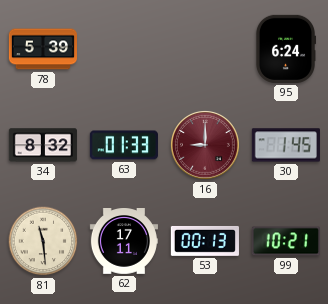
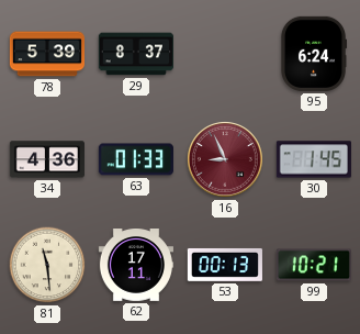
29: none -> 8:37
34: 8:32 -> 4:36
16: 9:00 -> 8:56
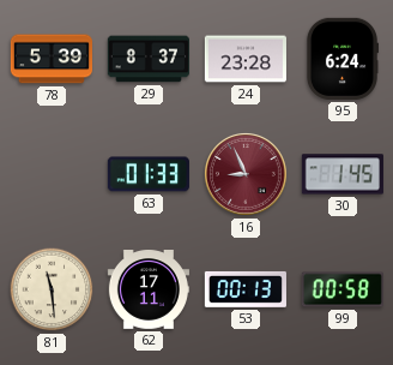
24: none -> 23:28
34: 4:36 -> none
99: 10:21 -> 00:58
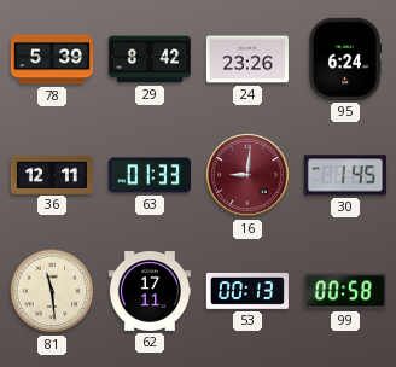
29: 8:37 -> 8:42
24: 23:28 -> 23:26
36: none -> 12:11
16: 8:56 -> 9:01
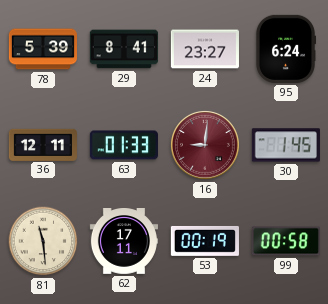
29: 8:42 -> 8:41
24: 23:26 -> 23:27
53: 00:13 -> 00:19
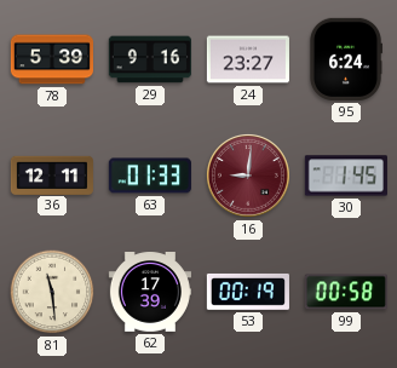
29: 8:41 -> 9:16
62: 17:11 -> 17:39
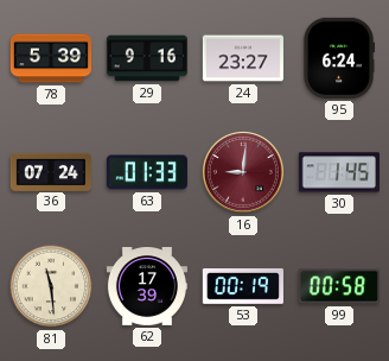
36: 12:11 -> 07:24
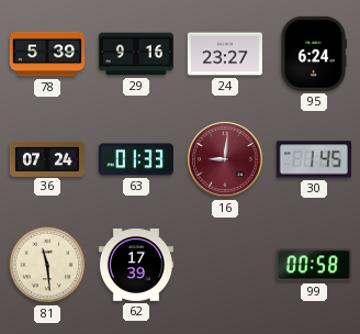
53: 00:19 -> none
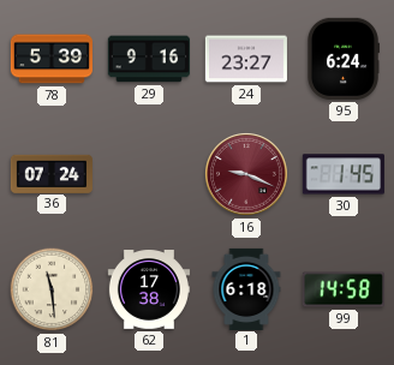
63: 01:33 -> none
16: 9:01 -> 9:19
62: 17:39 -> 17:38
1: none -> 6:18
99: 00:58 -> 14:58
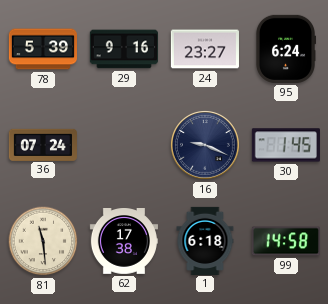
16 dial: burgundy -> navy
